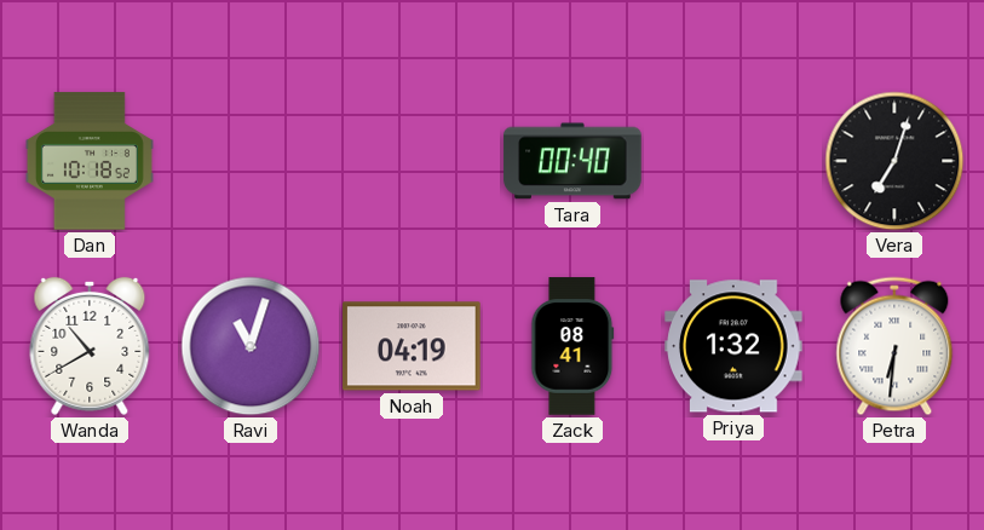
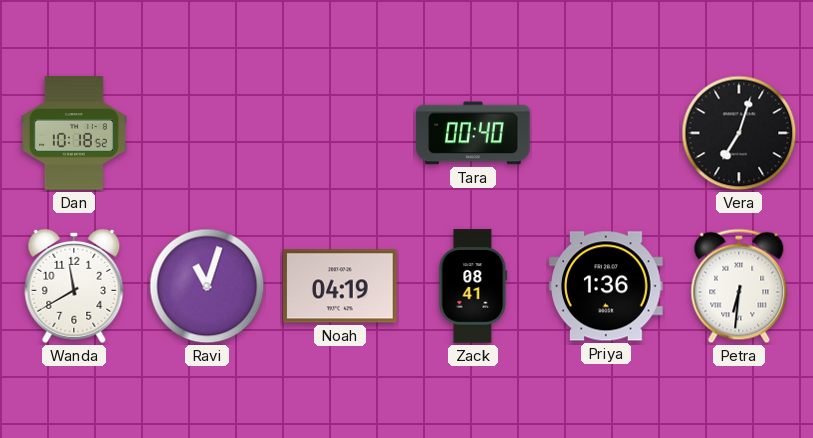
Wanda: 10:40 -> 11:40
Priya: 1:32 -> 1:36
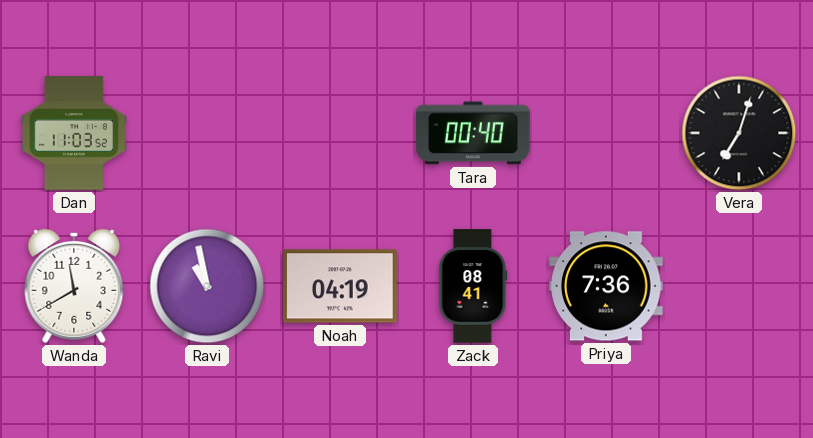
Dan: 10:18 -> 11:03
Ravi: 11:03 -> 10:58
Priya: 1:36 -> 7:36
Petra: 6:31 -> none
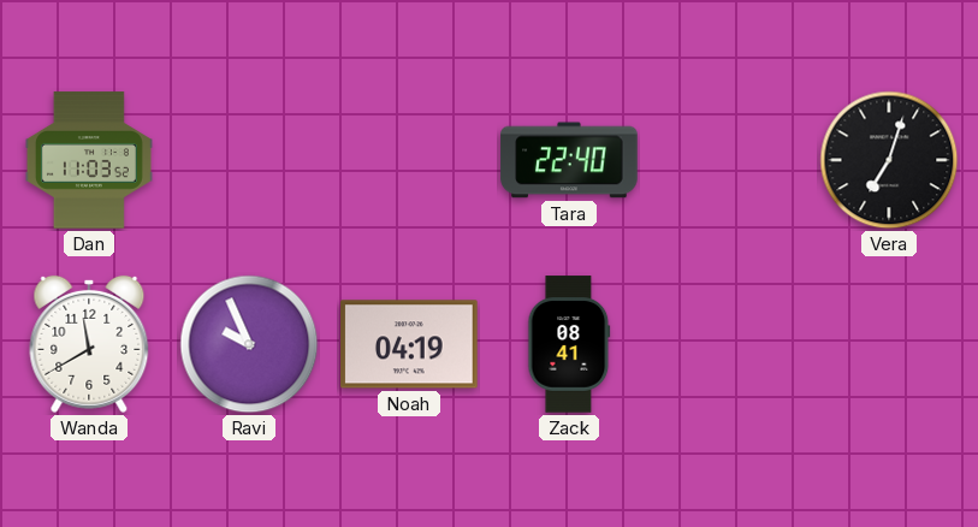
Tara: 00:40 -> 22:40
Ravi: 10:58 -> 9:56
Priya: 7:36 -> none
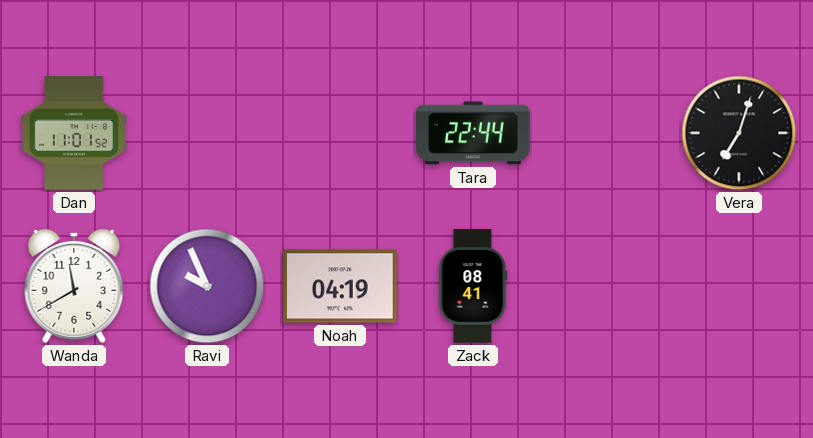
Dan: 11:03 -> 11:01
Tara: 22:40 -> 22:44
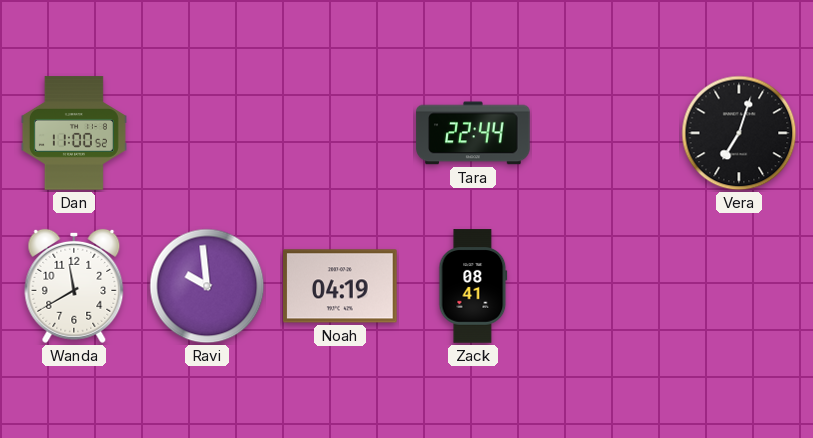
Dan: 11:01 -> 11:00
Ravi: 9:56 -> 9:59
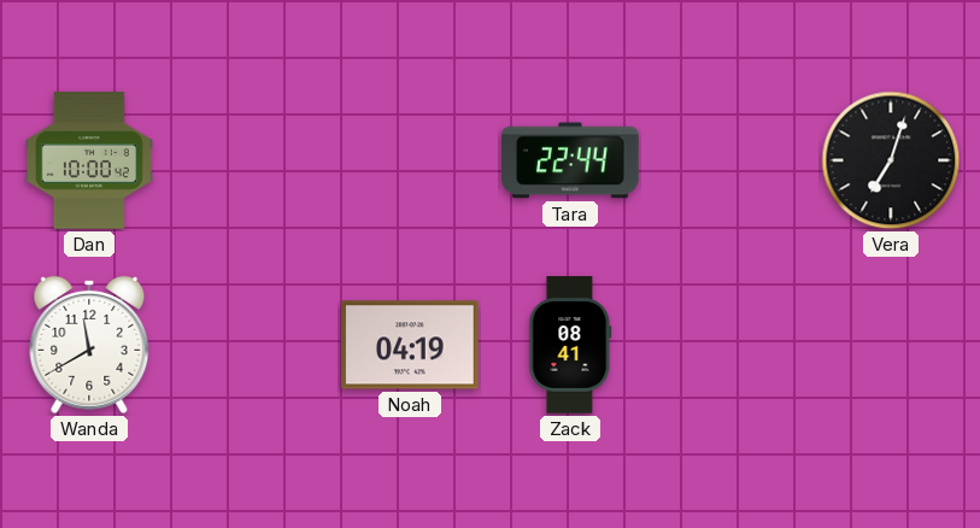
Dan: 11:00 -> 10:00
Ravi: 9:59 -> none
